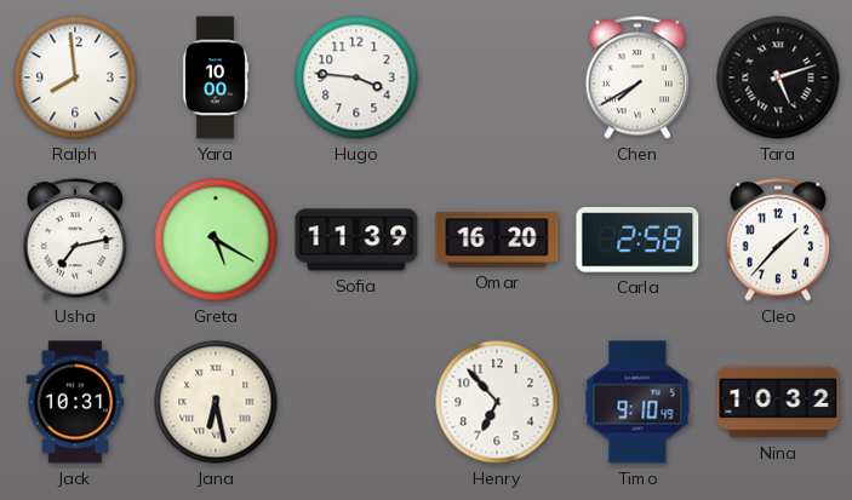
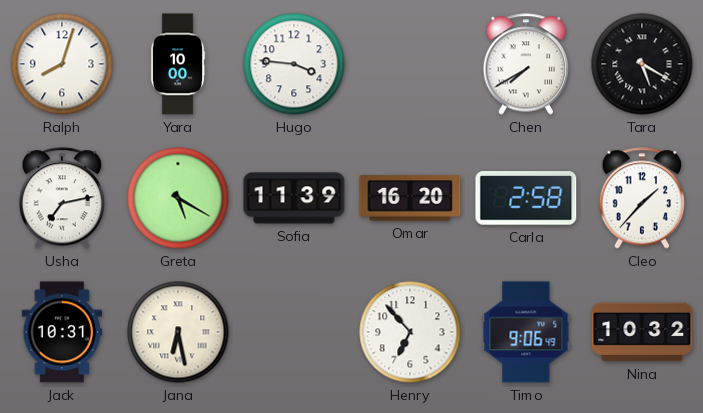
Ralph: 7:59 -> 8:03
Tara: 5:12 -> 5:20
Timo: 9:10 -> 9:06
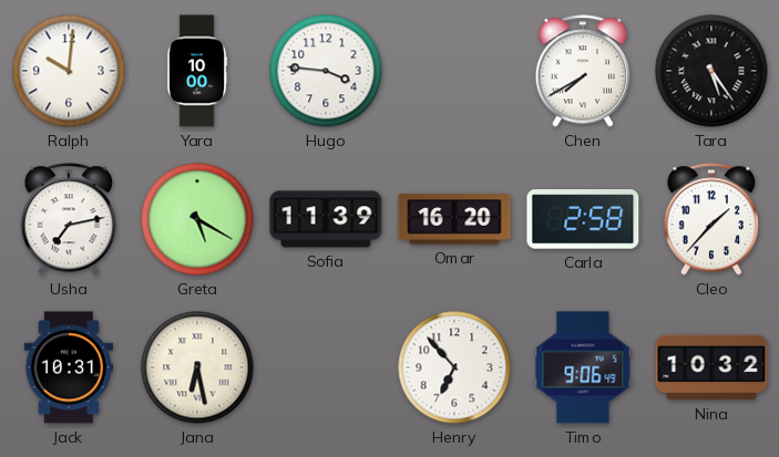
Ralph: 8:03 -> 10:01
Tara: 5:20 -> 5:24
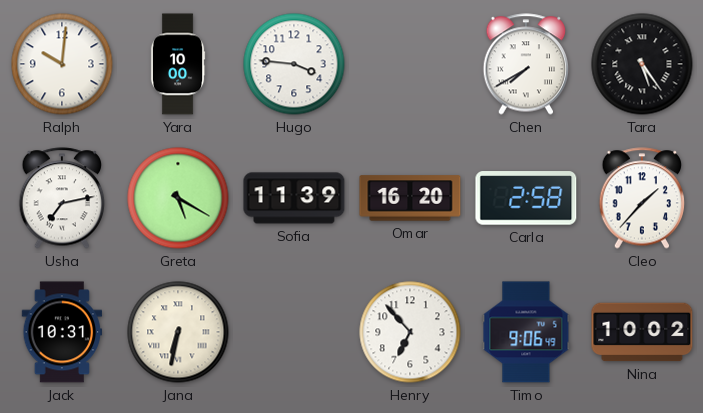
Jana: 6:28 -> 6:32
Nina: 10:32 -> 10:02
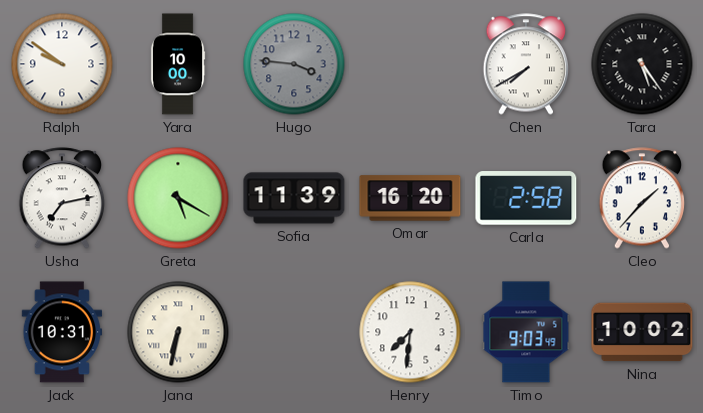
Ralph: 10:01 -> 9:51
Hugo dial: white -> grey
Henry: 6:53 -> 7:31
Timo: 9:06 -> 9:03
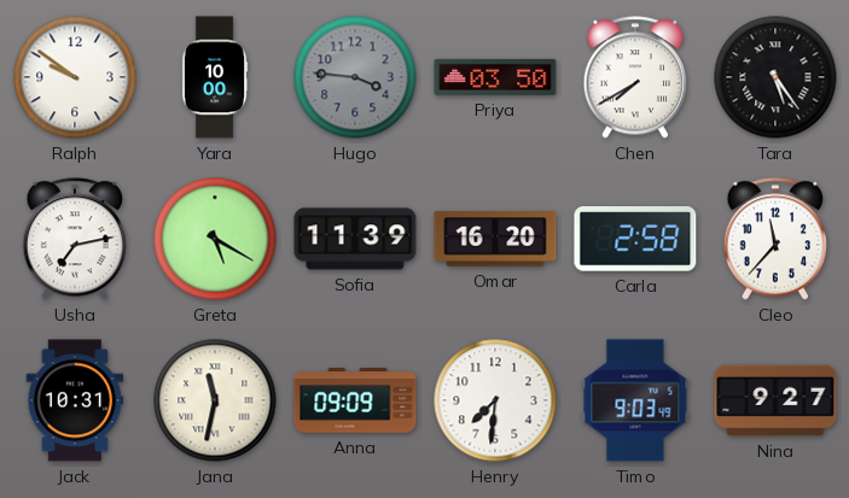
Priya: none -> 03:50
Cleo: 1:37 -> 11:37
Jana: 6:32 -> 11:32
Anna: none -> 09:09
Nina: 10:02 -> 9:27
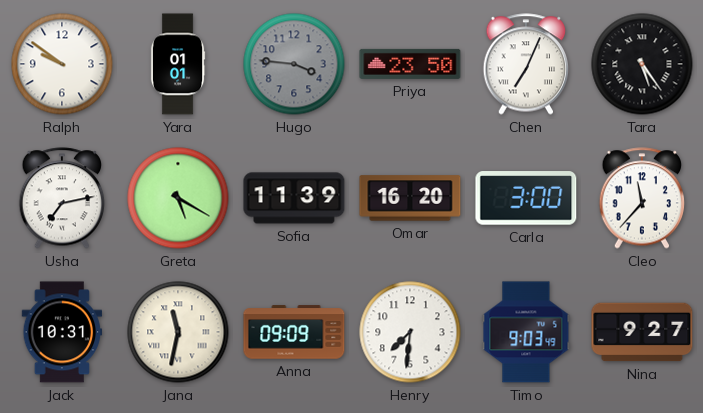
Yara: 10:00 -> 01:01
Priya: 03:50 -> 23:50
Chen: 7:40 -> 7:04
Carla: 2:58 -> 3:00
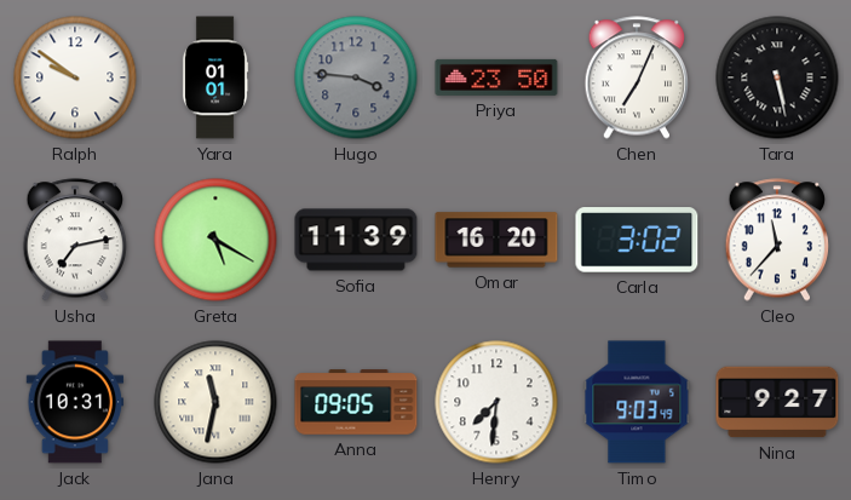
Tara: 5:24 -> 5:28
Carla: 3:00 -> 3:02
Anna: 09:09 -> 09:05
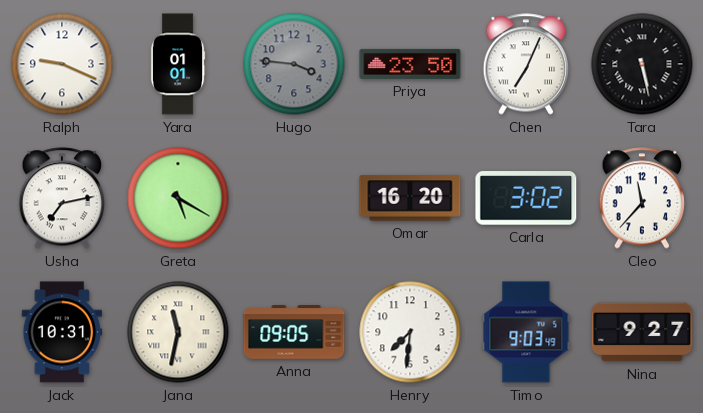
Ralph: 9:51 -> 9:19
Sofia: 11:39 -> none
